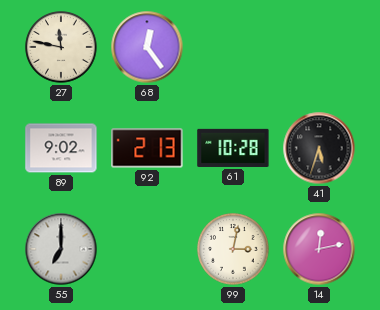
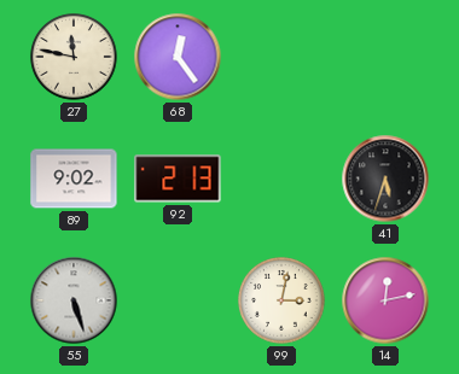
61: 10:28 -> none
55: 7:00 -> 5:27
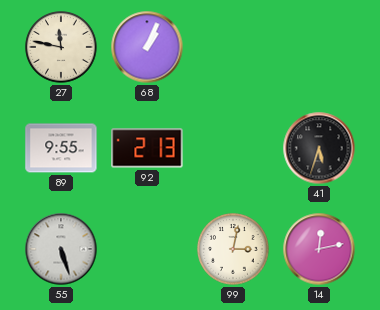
68: 12:24 -> 1:04
89: 9:02 -> 9:55
